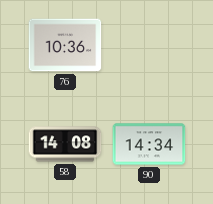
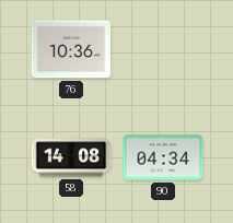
90: 14:34 -> 04:34
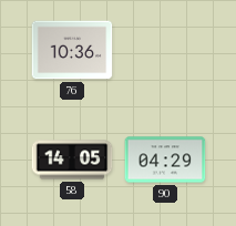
58: 14:08 -> 14:05
90: 04:34 -> 04:29
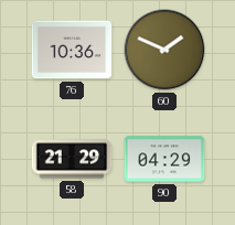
60: none -> 1:49
58: 14:05 -> 21:29
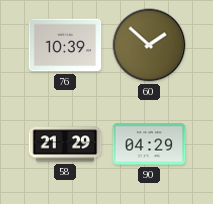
76: 10:36 -> 10:39
60: 1:49 -> 1:52
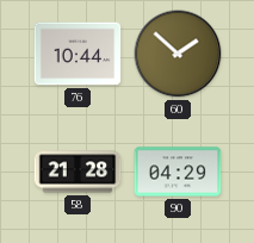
76: 10:39 -> 10:44
58: 21:29 -> 21:28
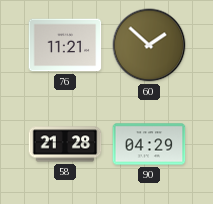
76: 10:44 -> 11:21
